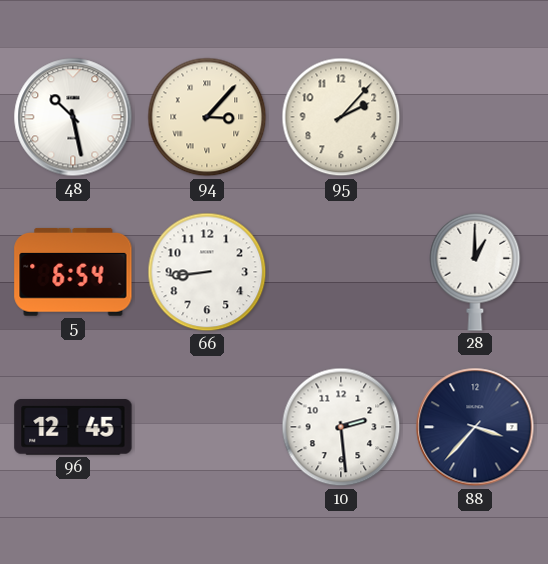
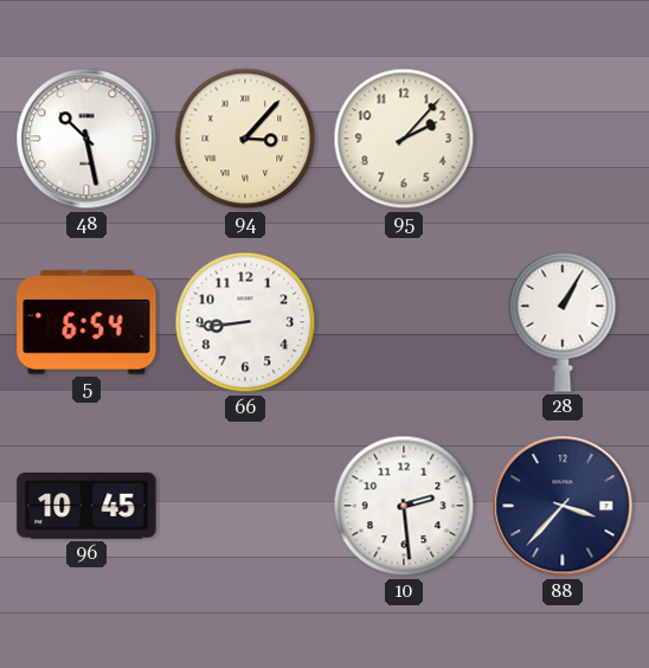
28: 1:00 -> 1:05
96: 12:45 -> 10:45
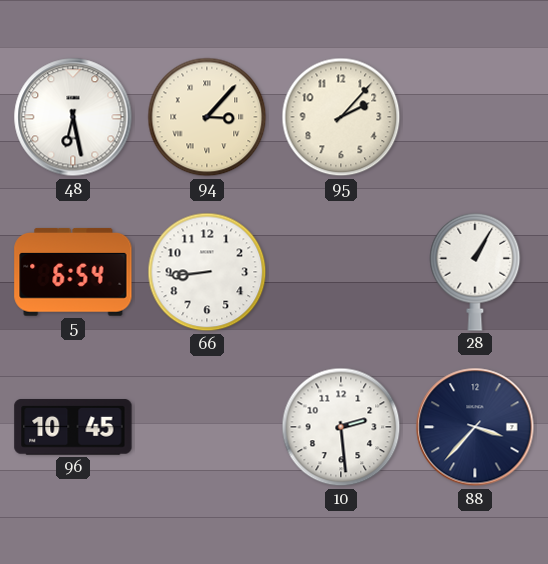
48: 10:28 -> 6:28
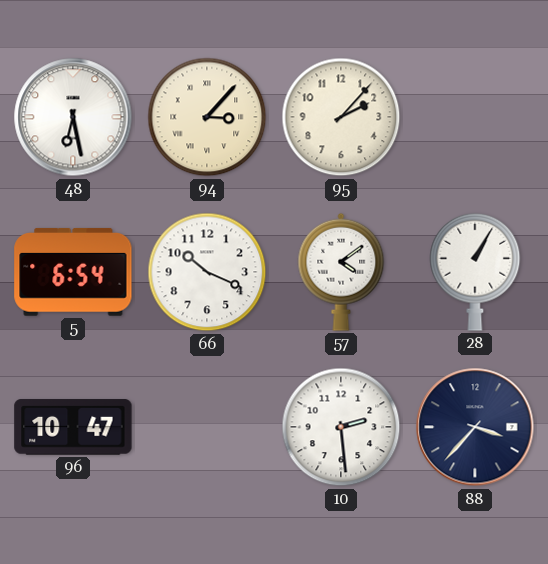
66: 8:44 -> 10:19
57: none -> 4:09
96: 10:45 -> 10:47
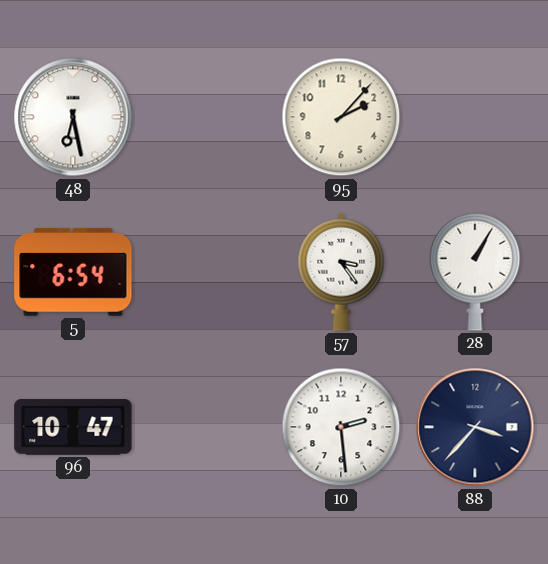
94: 3:07 -> none
66: 10:19 -> none
57: 4:09 -> 3:24
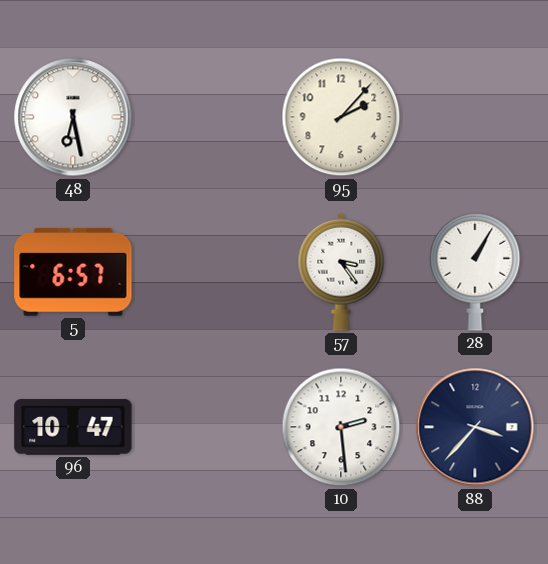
5: 6:54 -> 6:57
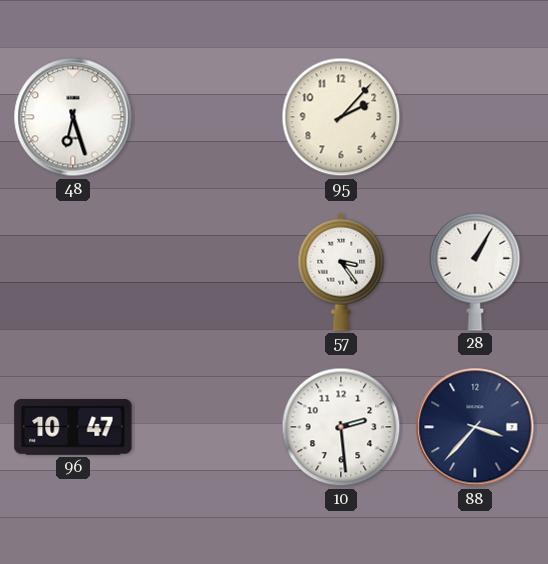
48: 6:28 -> 6:27
5: 6:57 -> none
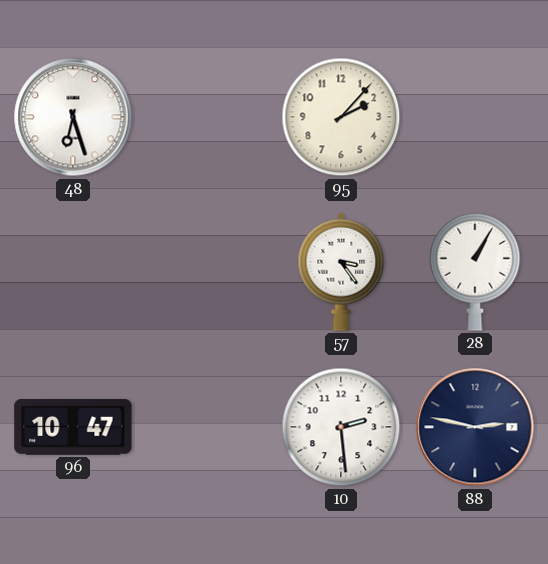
88: 3:37 -> 2:47
